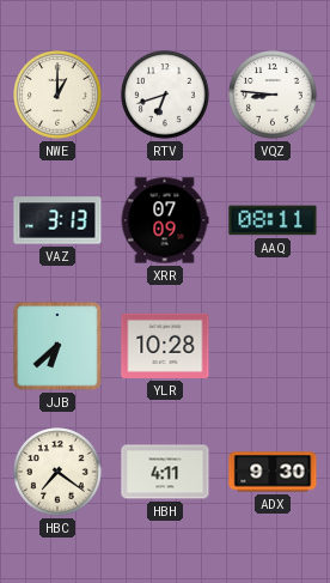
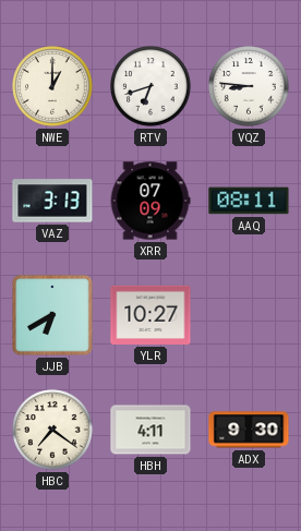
JJB: 6:38 -> 6:40
YLR: 10:28 -> 10:27
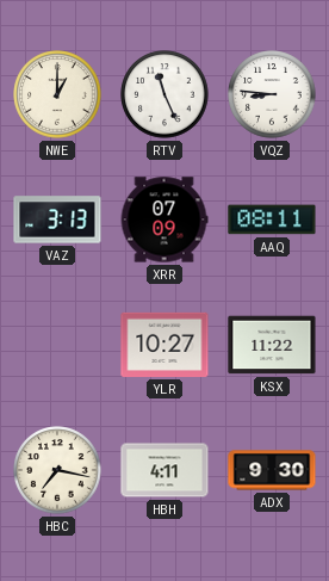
RTV: 6:42 -> 11:26
JJB: 6:40 -> none
KSX: none -> 11:22
HBC: 7:21 -> 7:17
